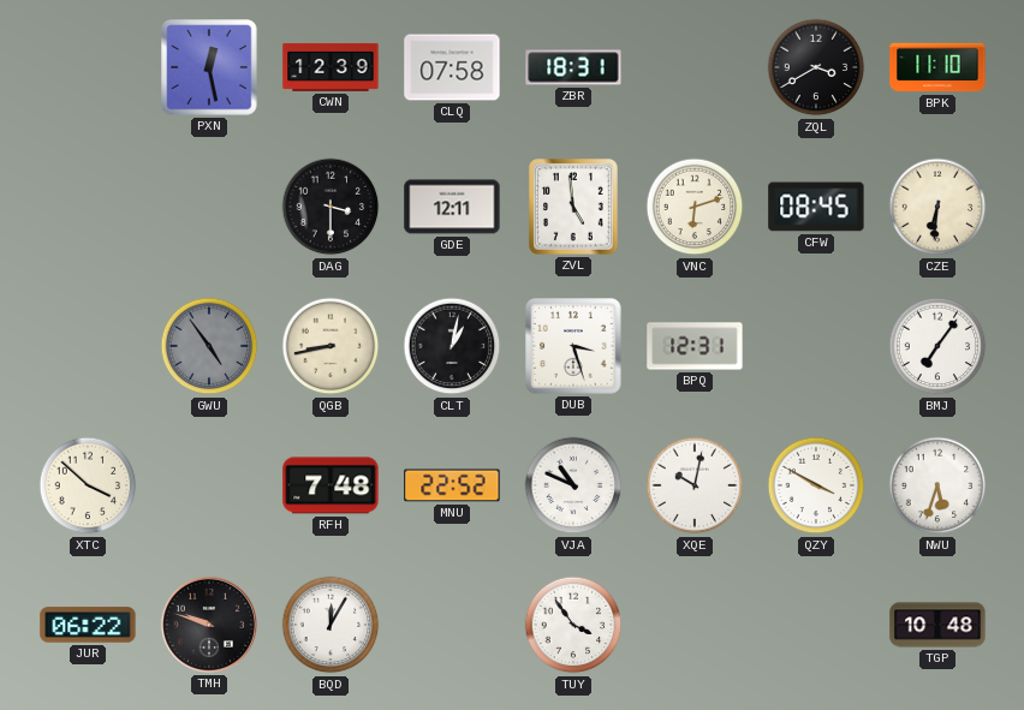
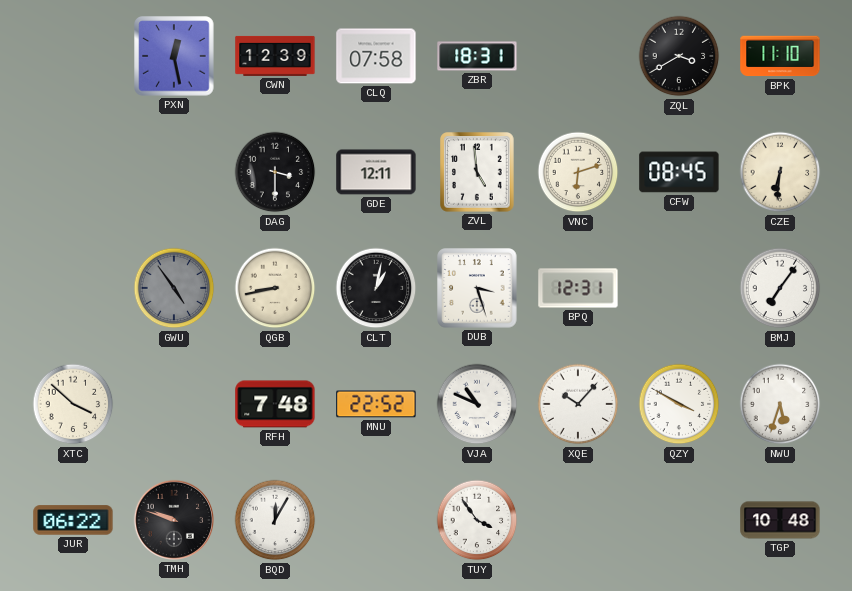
XQE: 10:02 -> 10:07
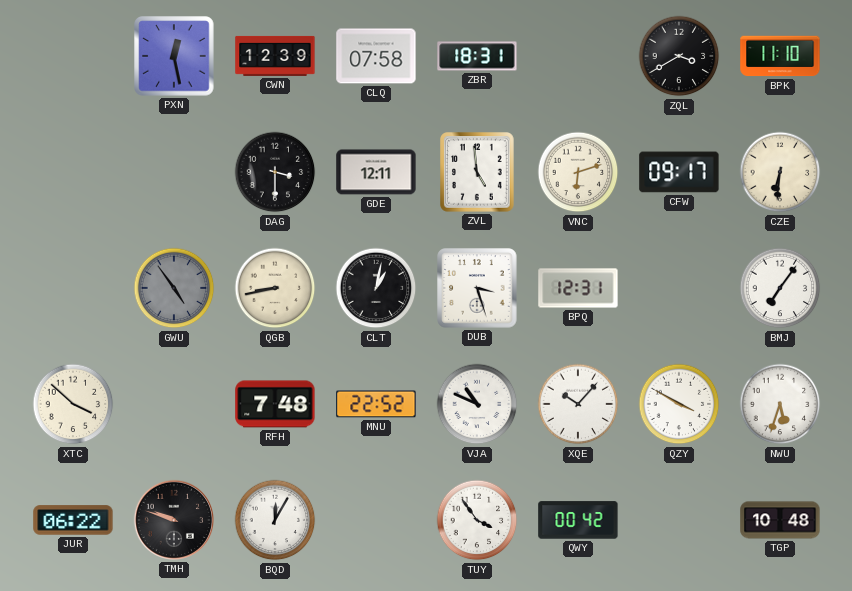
CFW: 08:45 -> 09:17
QWY: none -> 00:42
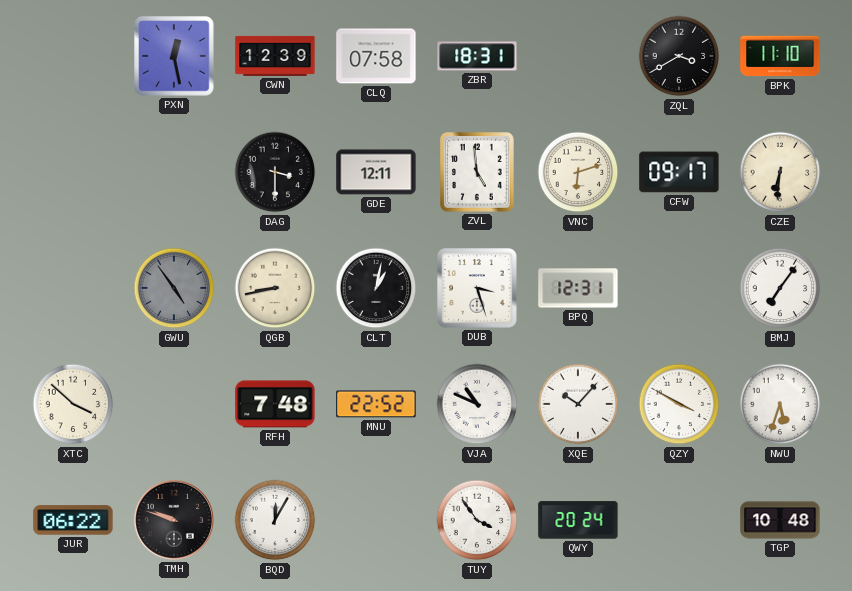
QWY: 00:42 -> 20:24
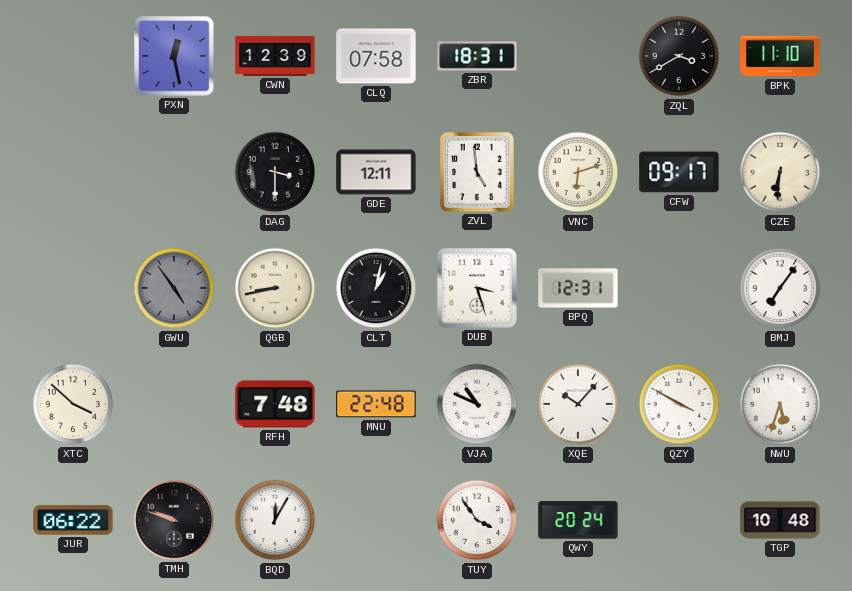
MNU: 22:52 -> 22:48
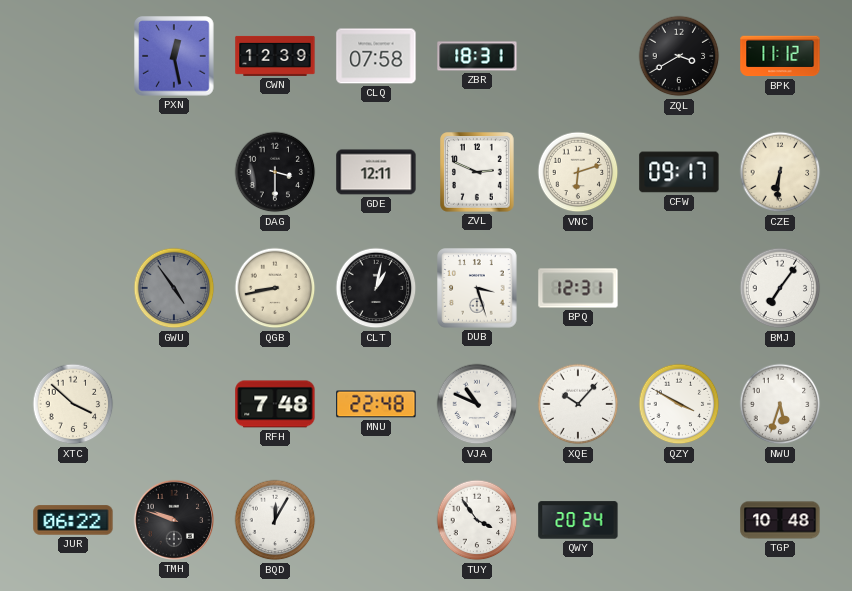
BPK: 11:10 -> 11:12
ZVL: 4:59 -> 2:49
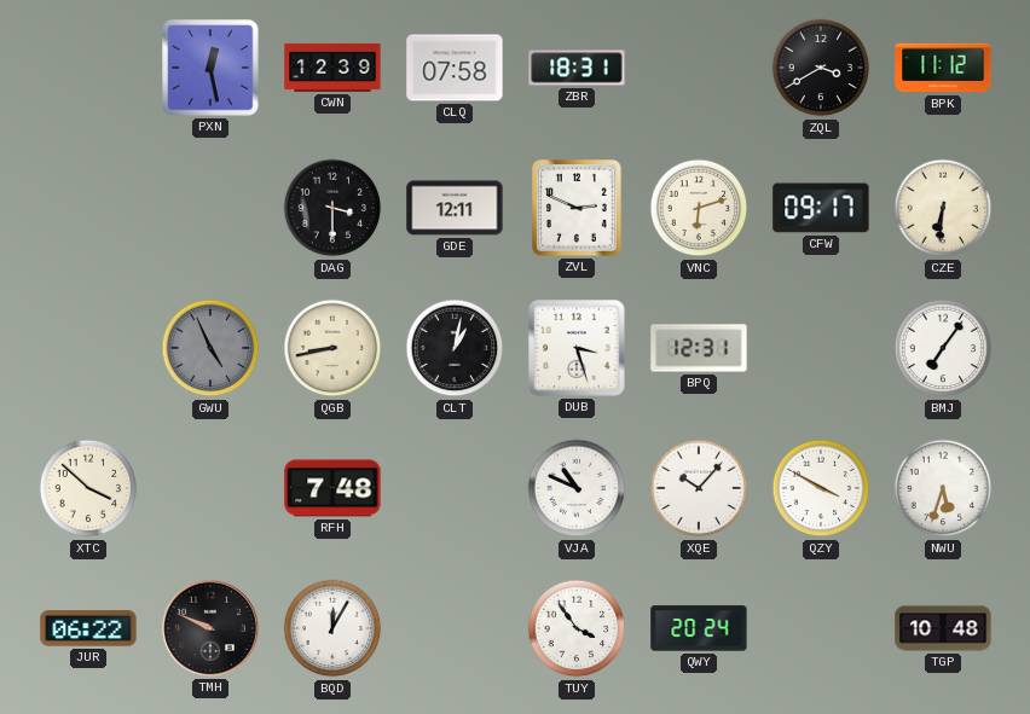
GWU: 4:54 -> 4:56
MNU: 22:48 -> none
TMH: 9:48 -> 9:49
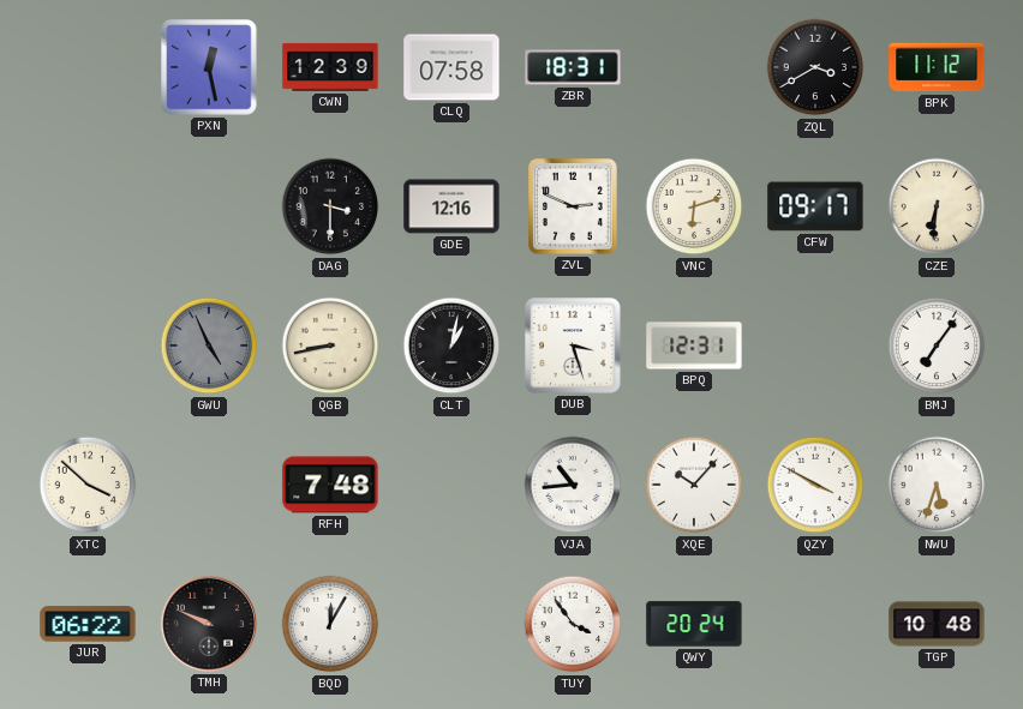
GDE: 12:11 -> 12:16
VJA: 10:49 -> 10:44
